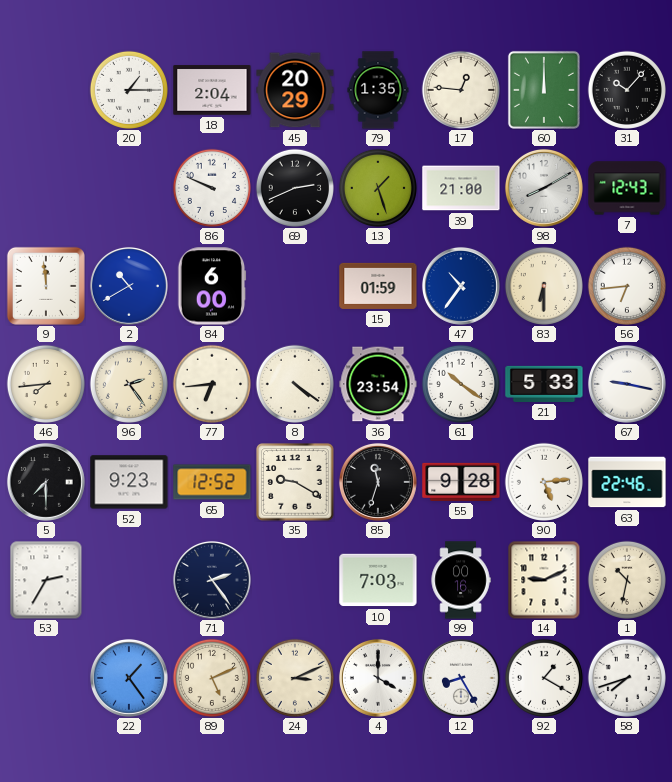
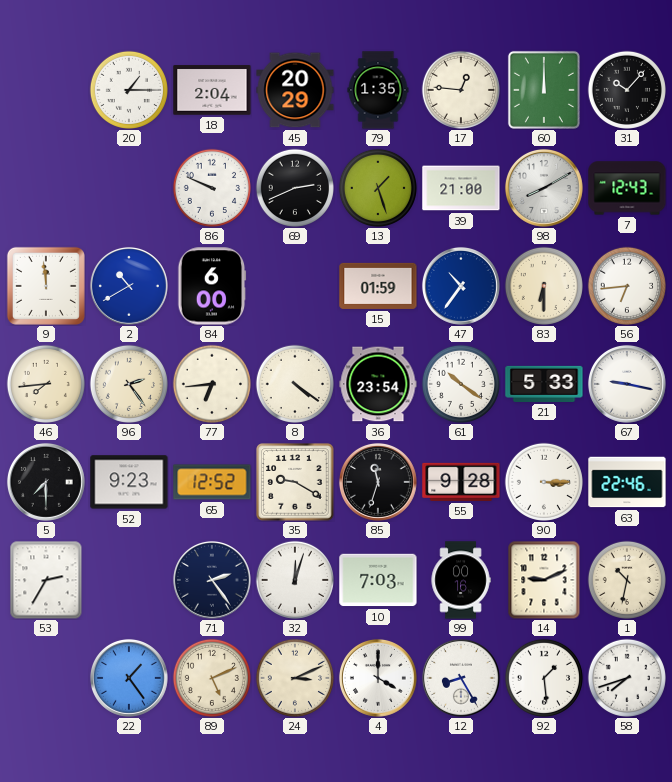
90: 5:14 -> 3:15
32: none -> 12:03
92: 1:20 -> 1:29
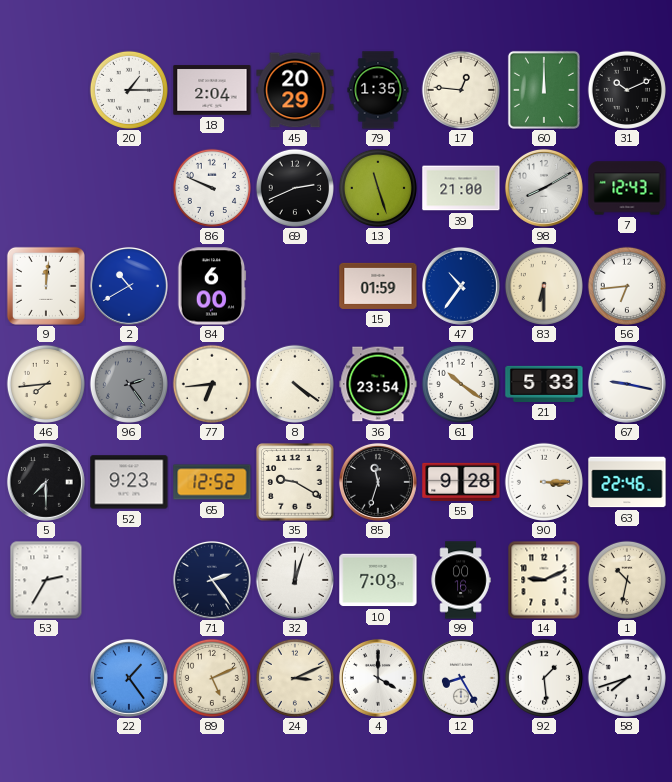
31: 10:07 -> 10:11
13: 1:27 -> 11:27
9: 11:59 -> 12:01
96 dial: cream -> grey
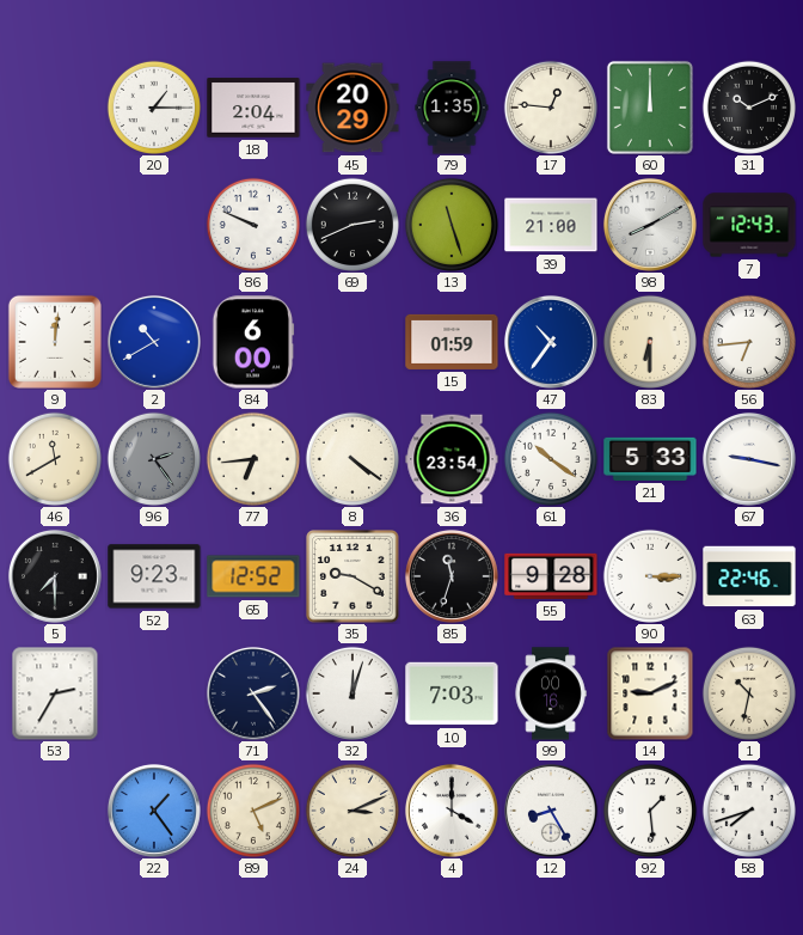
46: 7:44 -> 11:40
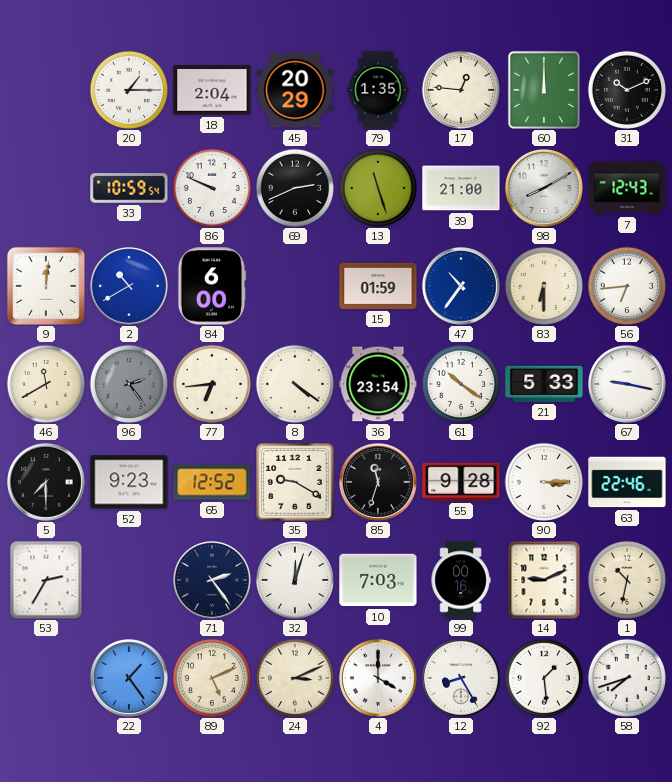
33: none -> 10:59
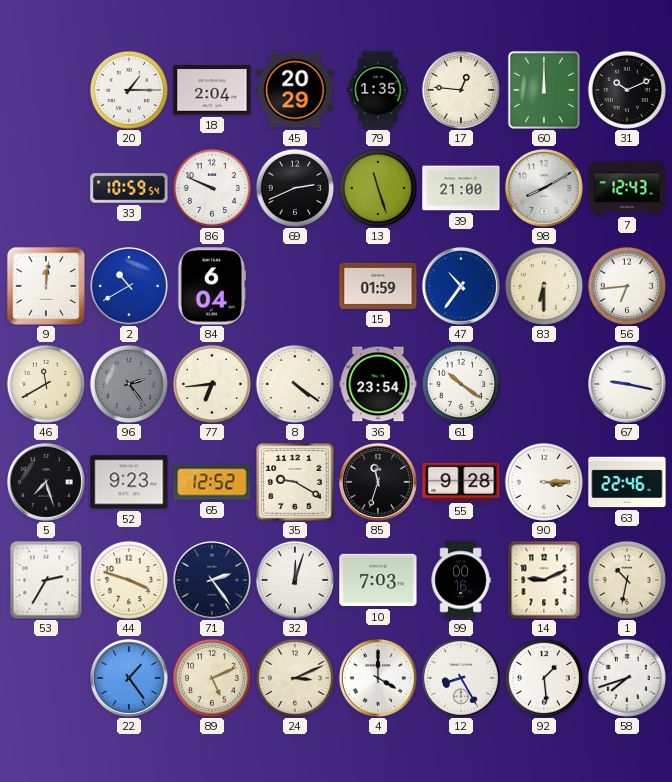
84: 6:00 -> 6:04
21: 5:33 -> none
5: 7:30 -> 7:27
44: none -> 3:48
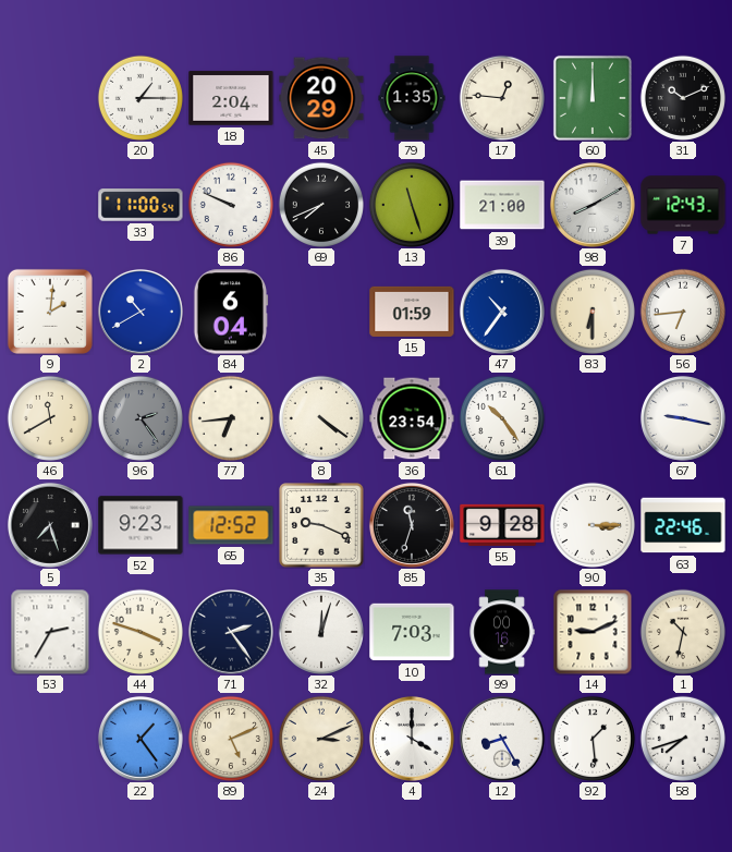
33: 10:59 -> 11:00
69: 2:41 -> 7:41
9: 12:01 -> 2:01
61: 10:21 -> 10:24
35: 9:20 -> 9:19
